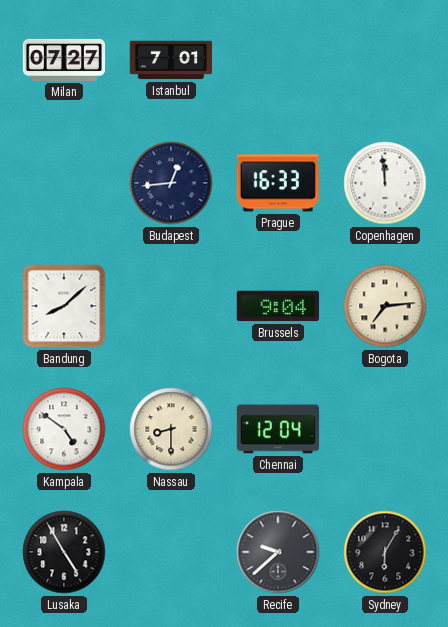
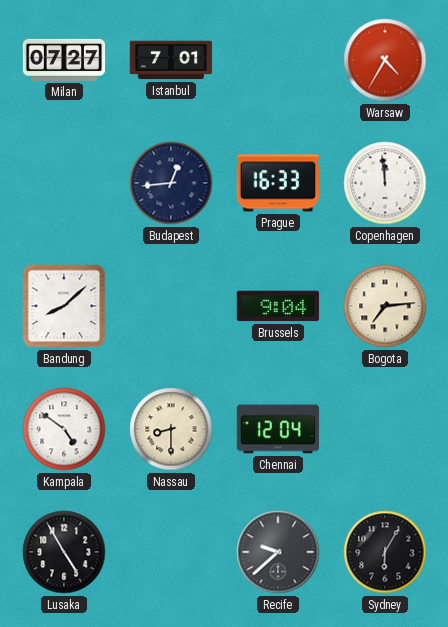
Warsaw: none -> 4:35
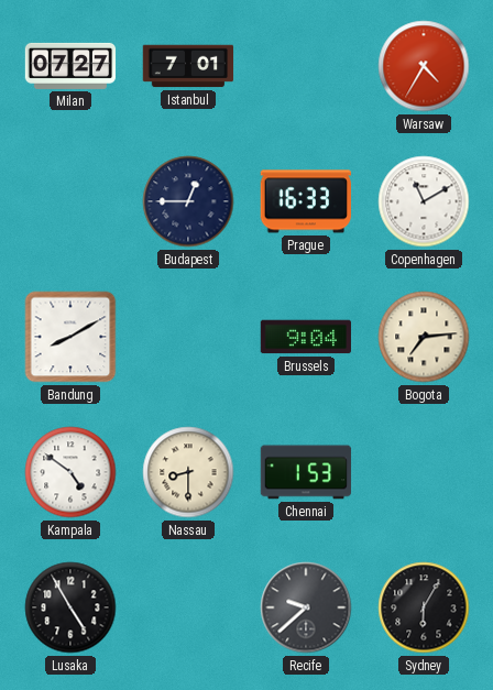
Budapest: 12:44 -> 12:45
Copenhagen: 11:59 -> 11:10
Bandung: 8:08 -> 8:10
Chennai: 12:04 -> 1:53
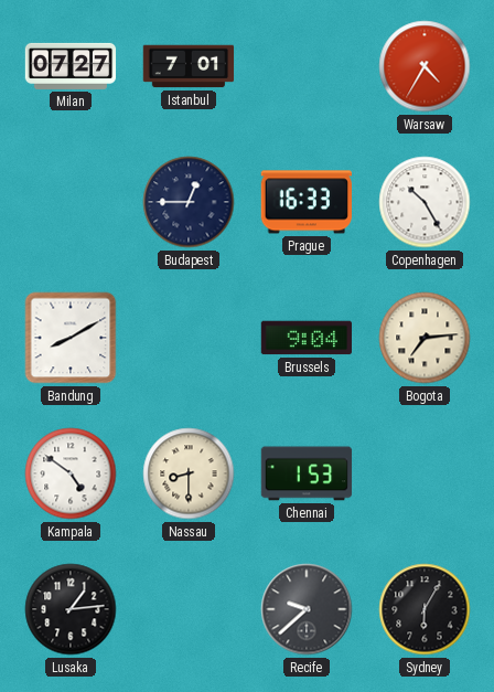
Copenhagen: 11:10 -> 10:25
Lusaka: 4:55 -> 1:14
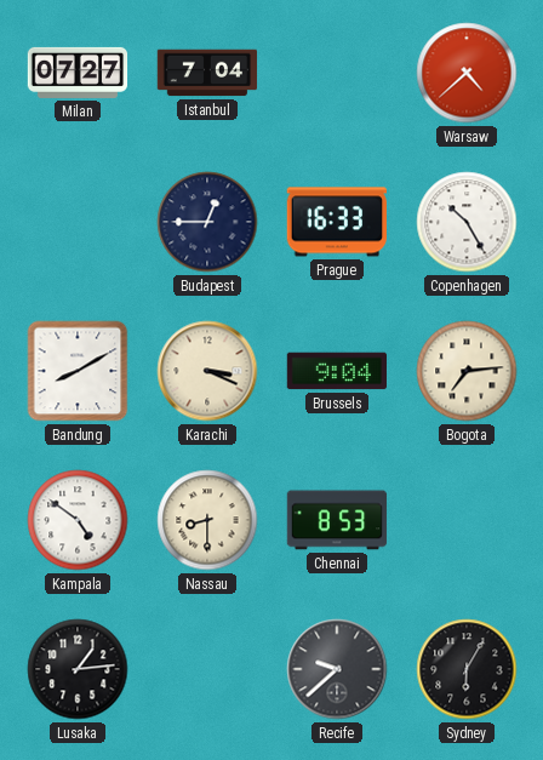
Istanbul: 7:01 -> 7:04
Warsaw: 4:35 -> 4:38
Karachi: none -> 3:19
Chennai: 1:53 -> 8:53
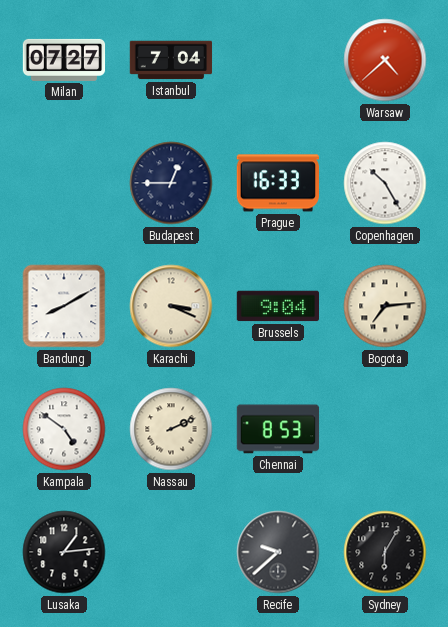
Nassau: 8:30 -> 2:11
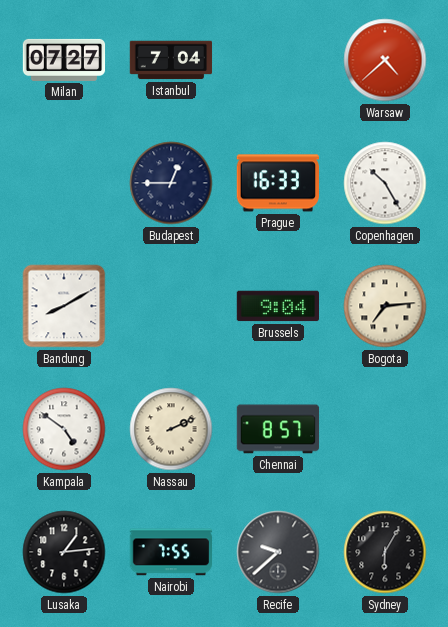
Karachi: 3:19 -> none
Chennai: 8:53 -> 8:57
Nairobi: none -> 7:55
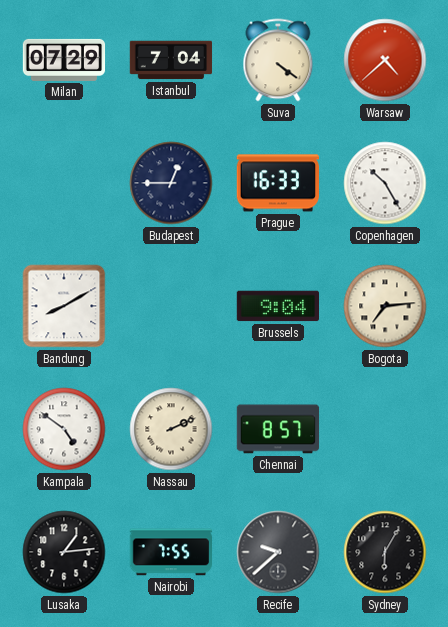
Milan: 07:27 -> 07:29
Suva: none -> 4:21
